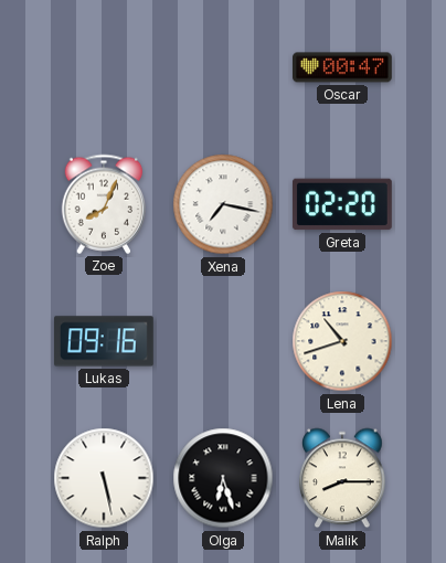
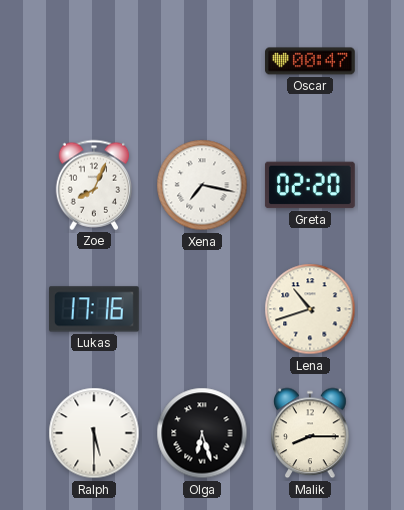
Lukas: 09:16 -> 17:16
Ralph: 5:28 -> 5:30
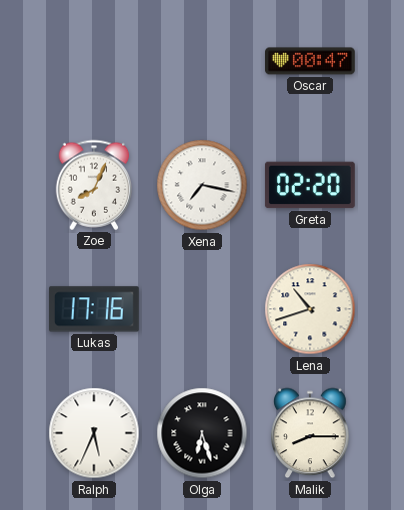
Ralph: 5:30 -> 5:34
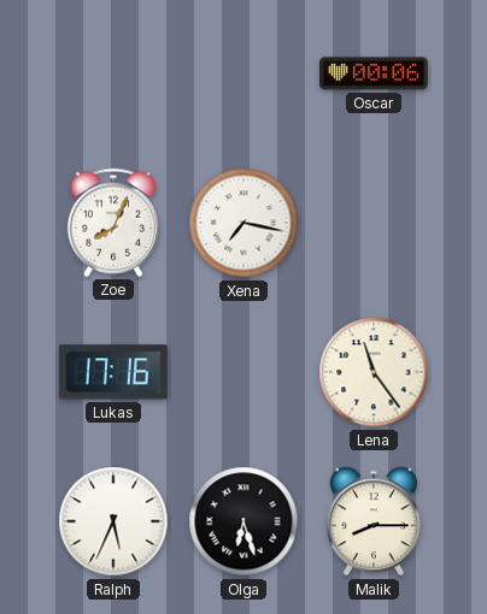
Oscar: 00:47 -> 00:06
Greta: 02:20 -> none
Lena: 10:42 -> 11:24
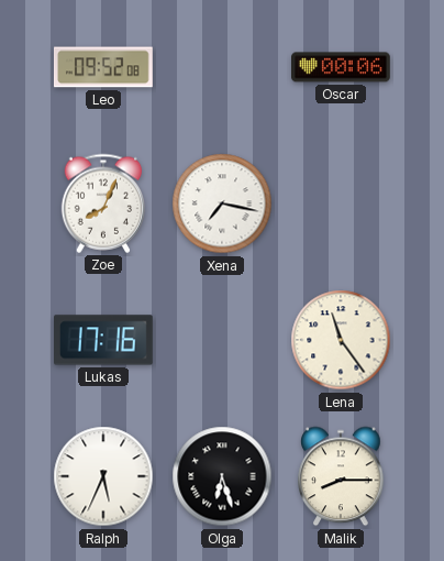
Leo: none -> 09:52
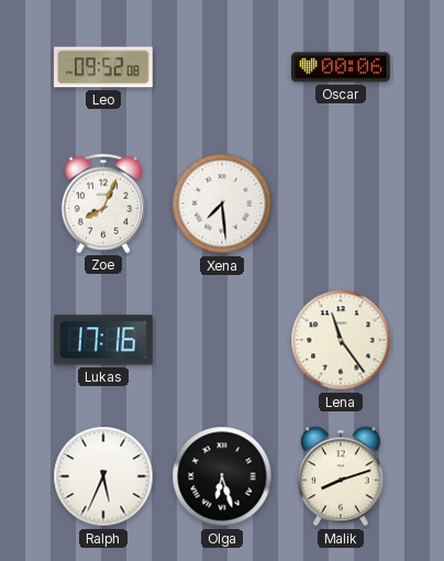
Xena: 7:17 -> 7:29
Malik: 8:15 -> 8:12
